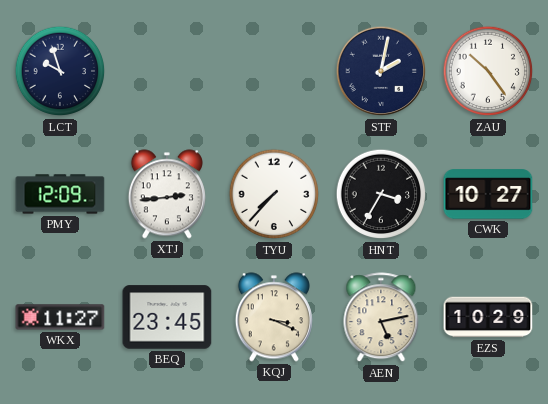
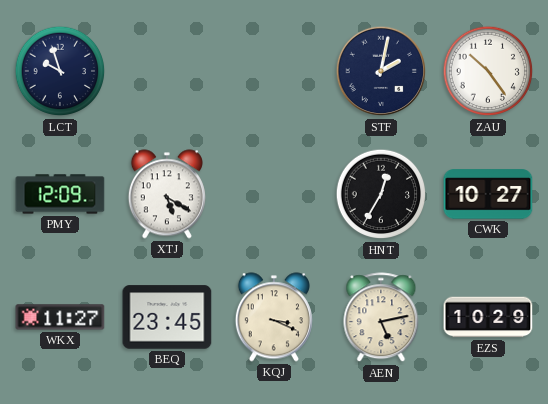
XTJ: 2:44 -> 5:20
TYU: 7:37 -> none
HNT: 3:35 -> 12:35
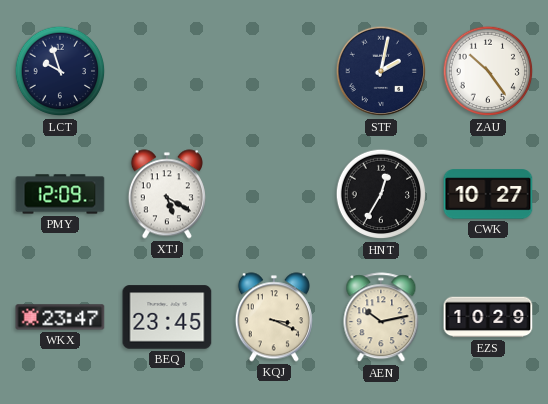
WKX: 11:27 -> 23:47
AEN: 5:13 -> 10:13
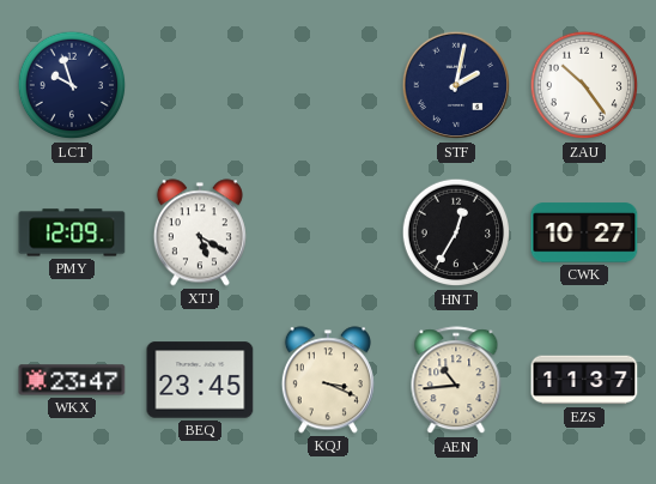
AEN: 10:13 -> 10:44
EZS: 10:29 -> 11:37
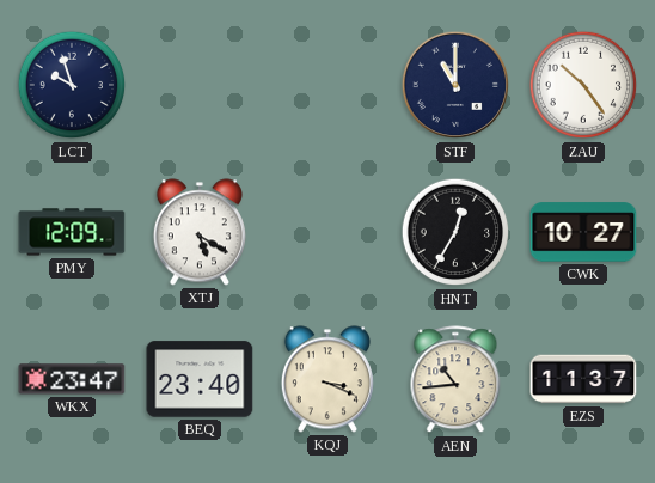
STF: 2:02 -> 11:00
BEQ: 23:45 -> 23:40
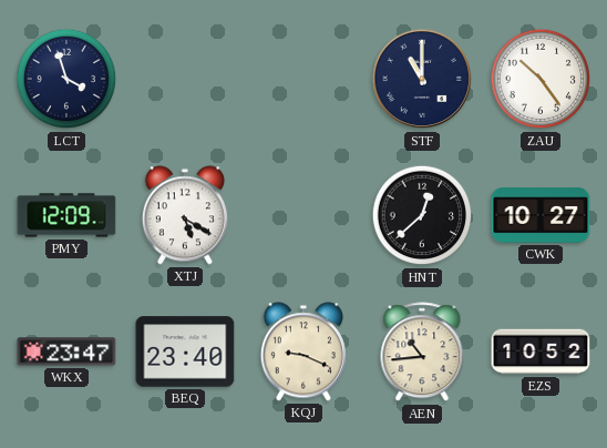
LCT: 9:57 -> 3:57
HNT: 12:35 -> 12:38
KQJ: 3:19 -> 9:19
EZS: 11:37 -> 10:52
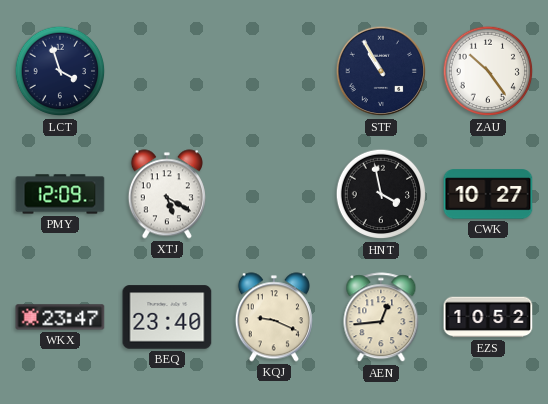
STF: 11:00 -> 10:55
HNT: 12:38 -> 3:58
AEN: 10:44 -> 12:44
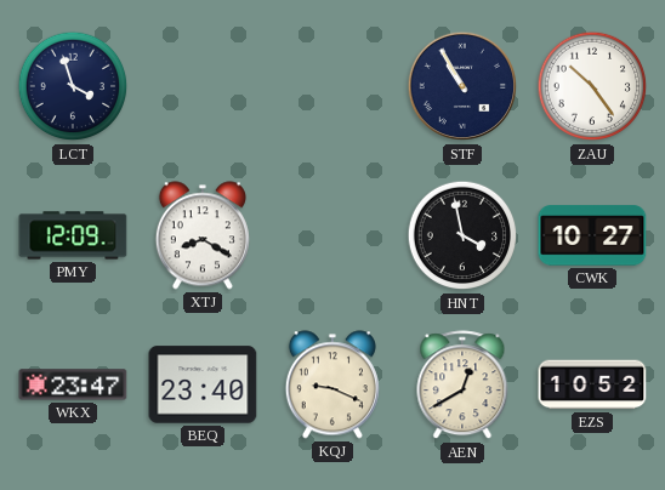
XTJ: 5:20 -> 8:20
AEN: 12:44 -> 12:40
